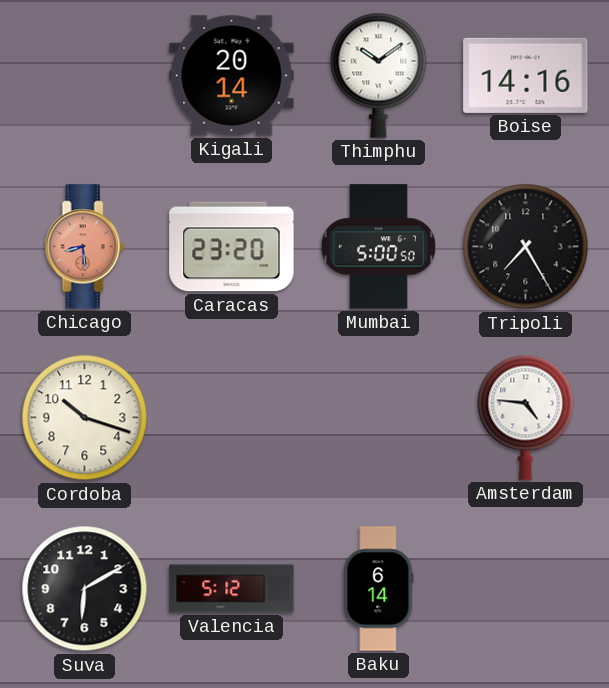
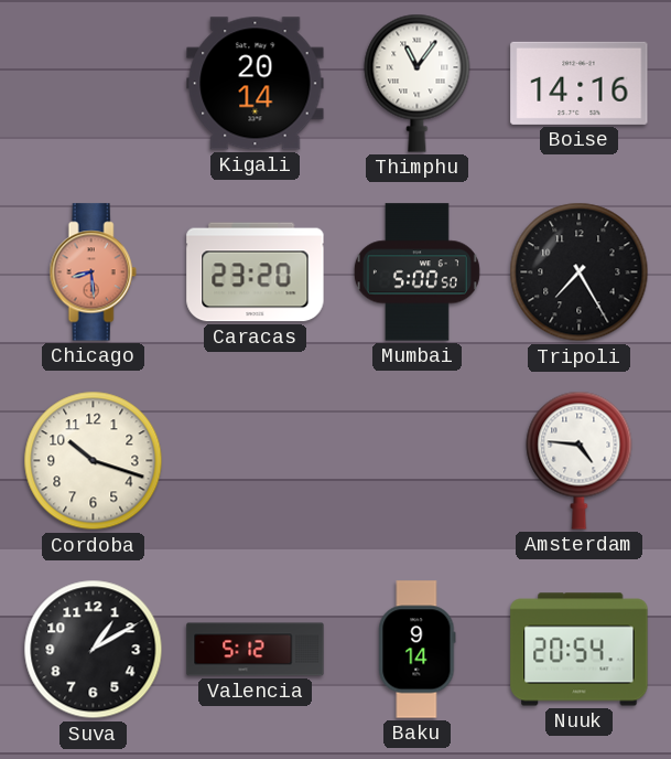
Thimphu: 10:09 -> 11:06
Suva: 6:10 -> 1:10
Baku: 6:14 -> 9:14
Nuuk: none -> 20:54
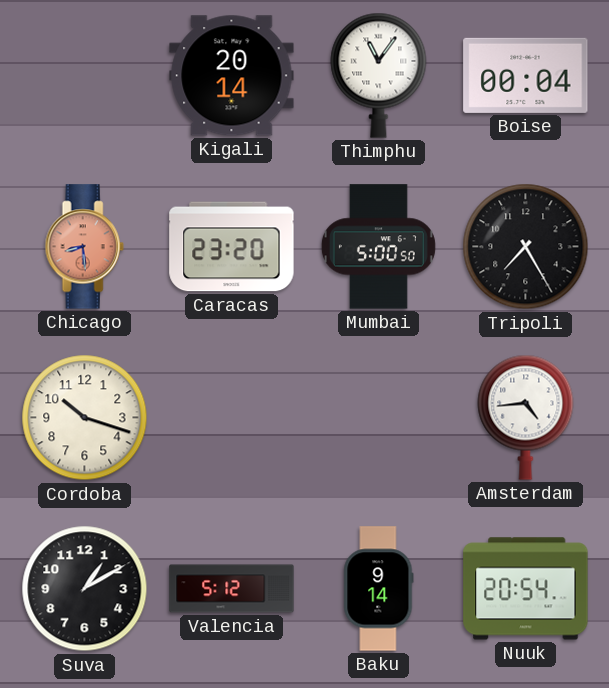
Boise: 14:16 -> 00:04
Amsterdam: 4:46 -> 4:44
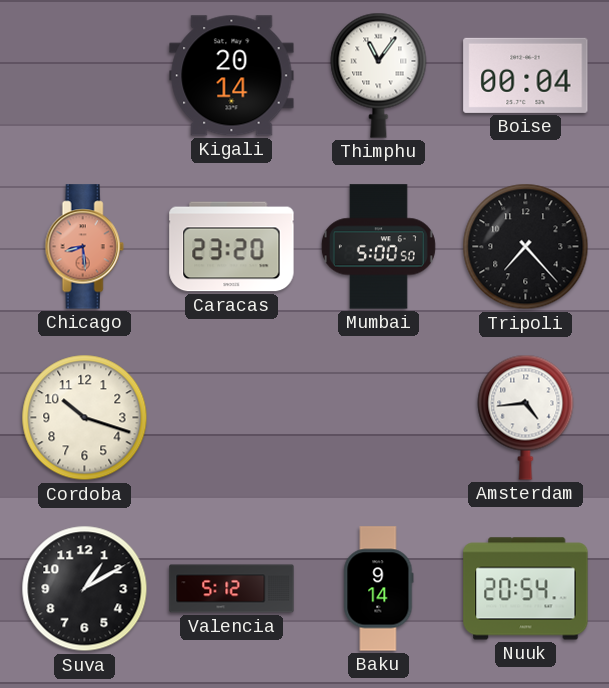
Tripoli: 7:25 -> 7:23
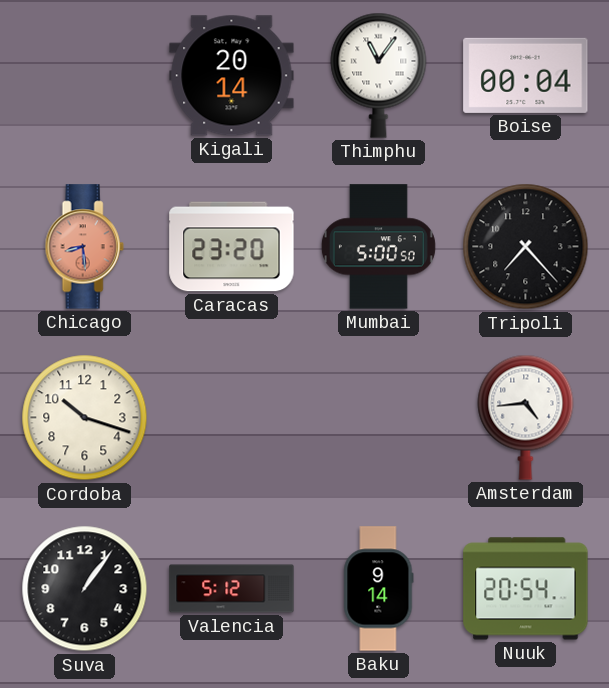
Suva: 1:10 -> 1:06
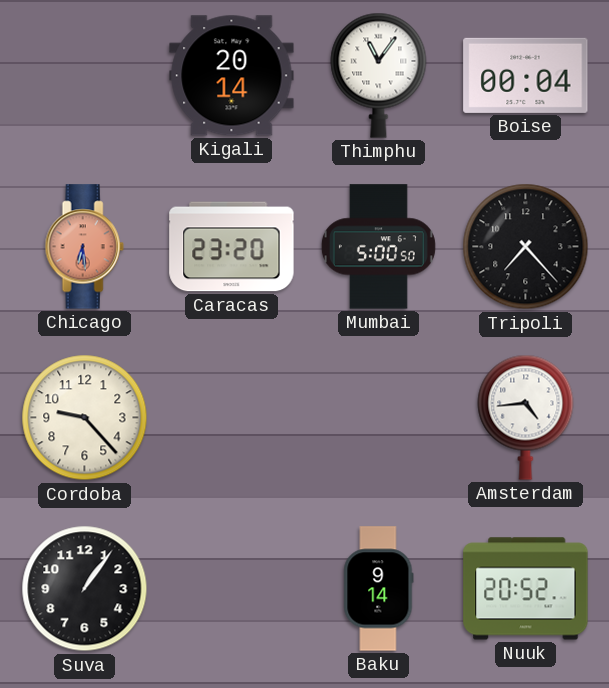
Chicago: 8:29 -> 6:29
Cordoba: 10:18 -> 9:23
Valencia: 5:12 -> none
Nuuk: 20:54 -> 20:52
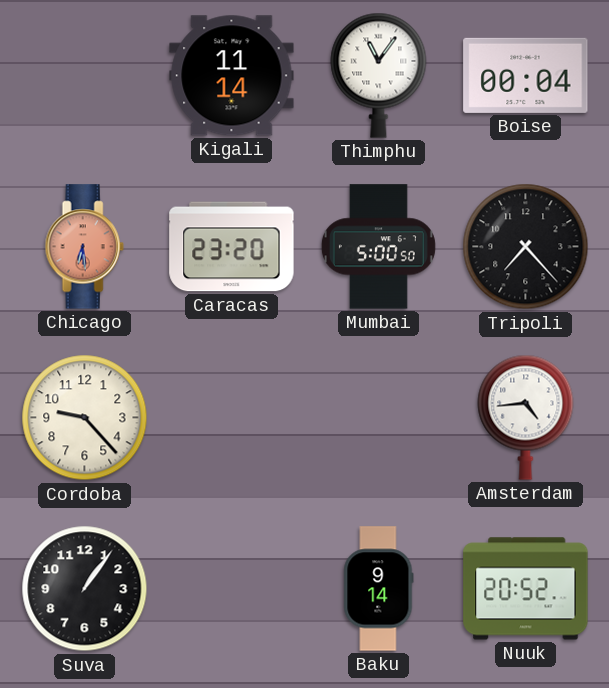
Kigali: 20:14 -> 11:14
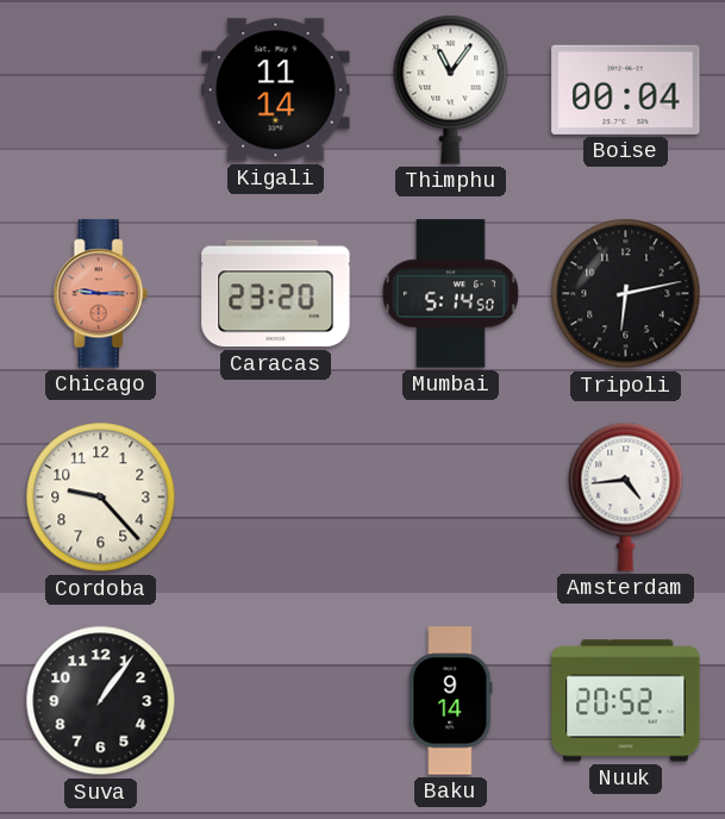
Chicago: 6:29 -> 9:15
Mumbai: 5:00 -> 5:14
Tripoli: 7:23 -> 6:13
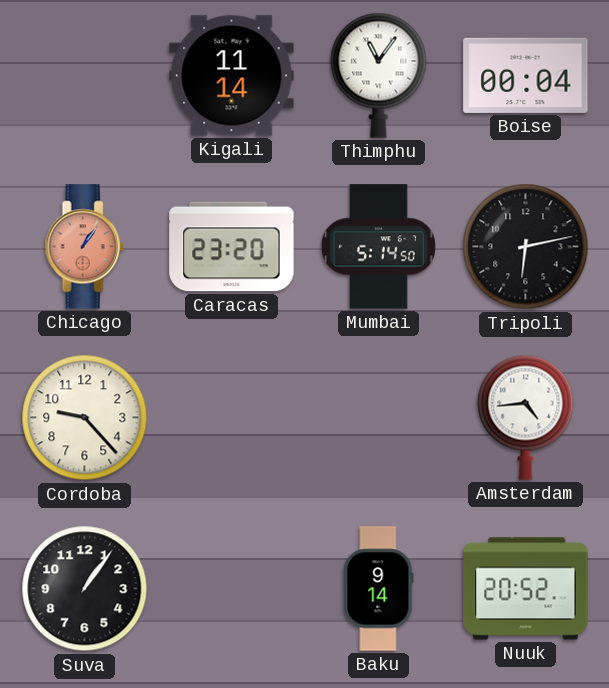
Chicago: 9:15 -> 1:06
